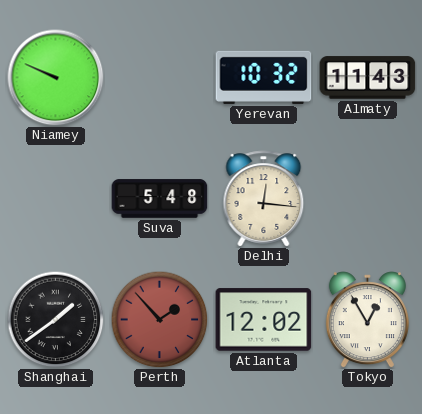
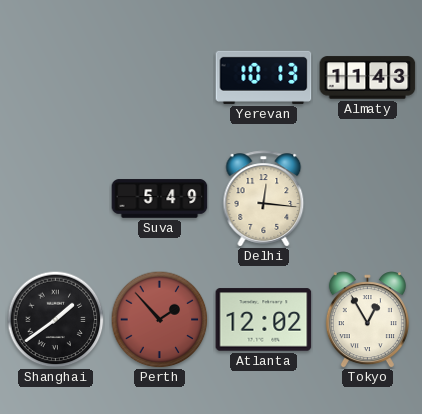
Niamey: 9:49 -> none
Yerevan: 10:32 -> 10:13
Suva: 5:48 -> 5:49
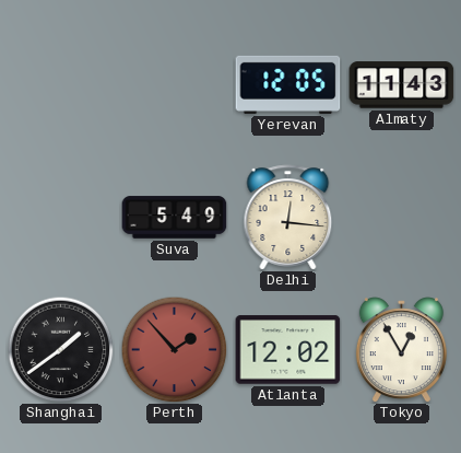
Yerevan: 10:13 -> 12:05
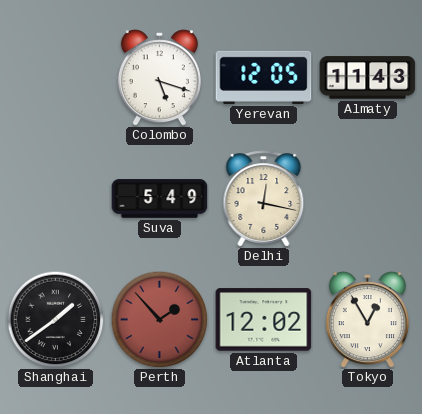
Colombo: none -> 5:18
Delhi: 12:16 -> 12:17
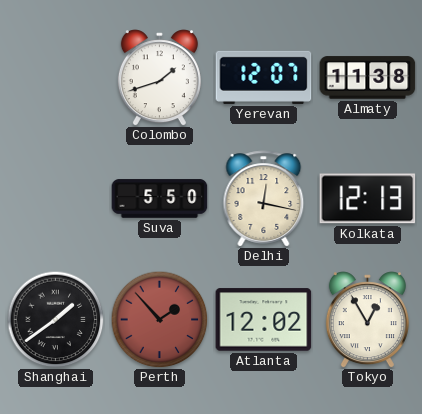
Colombo: 5:18 -> 1:42
Yerevan: 12:05 -> 12:07
Almaty: 11:43 -> 11:38
Suva: 5:49 -> 5:50
Kolkata: none -> 12:13
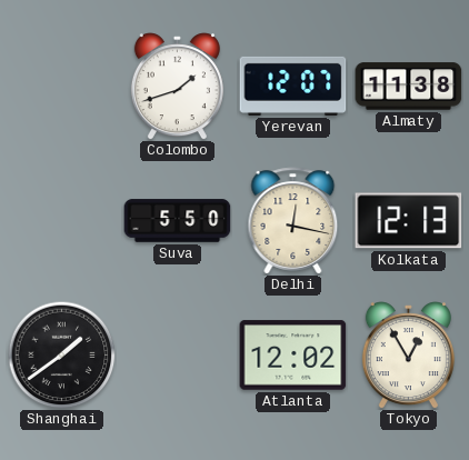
Perth: 1:53 -> none
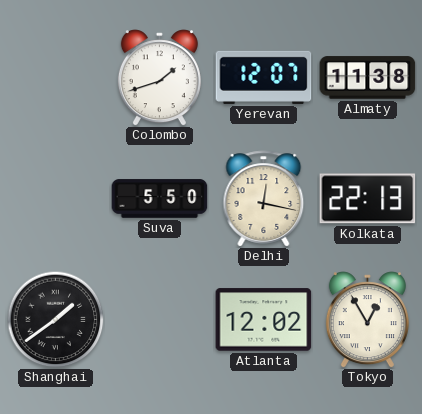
Kolkata: 12:13 -> 22:13
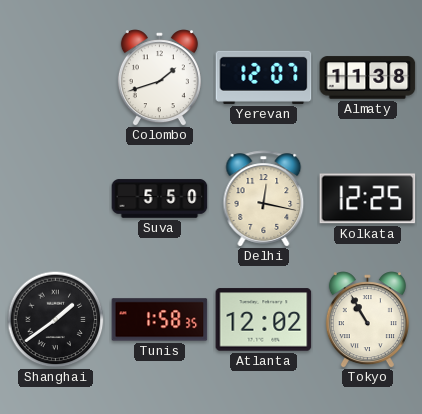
Kolkata: 22:13 -> 12:25
Tunis: none -> 1:58
Tokyo: 12:55 -> 10:55
